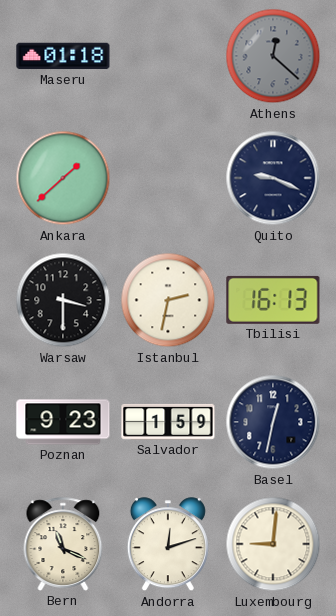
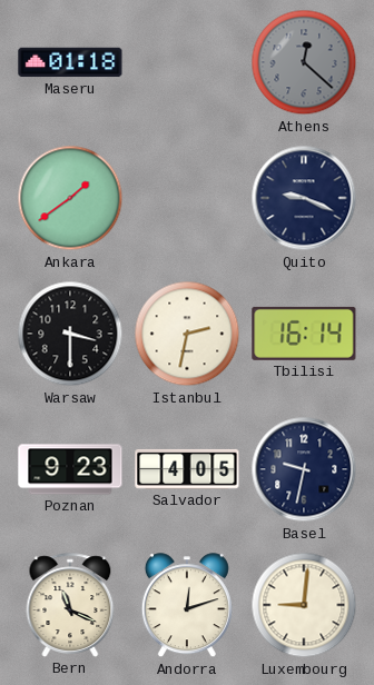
Ankara: 1:38 -> 1:39
Tbilisi: 16:13 -> 16:14
Salvador: 1:59 -> 4:05
Basel: 12:32 -> 9:32
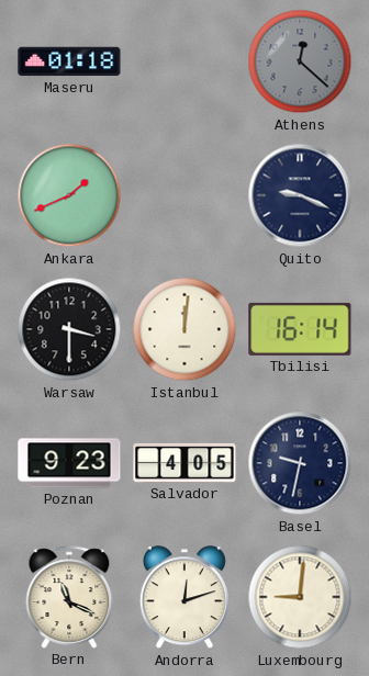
Ankara: 1:39 -> 1:41
Istanbul: 2:32 -> 12:01
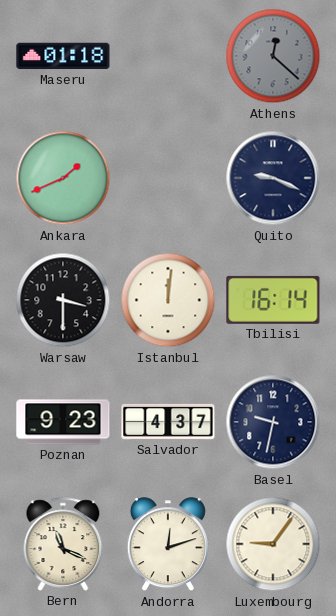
Salvador: 4:05 -> 4:37
Luxembourg: 9:01 -> 9:06
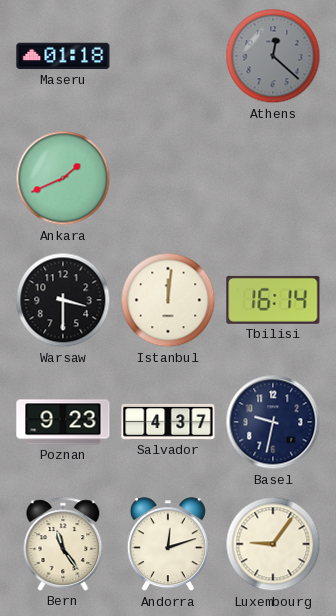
Quito: 9:19 -> none
Bern: 11:19 -> 11:24
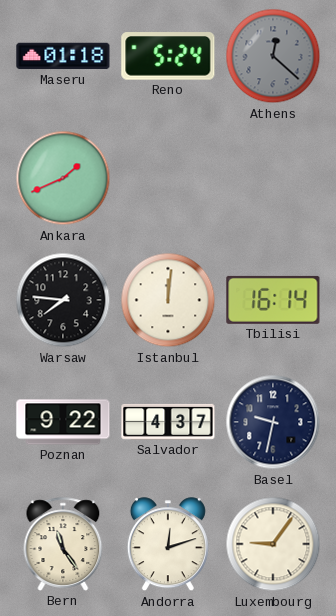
Reno: none -> 5:24
Warsaw: 3:30 -> 7:46
Poznan: 9:23 -> 9:22
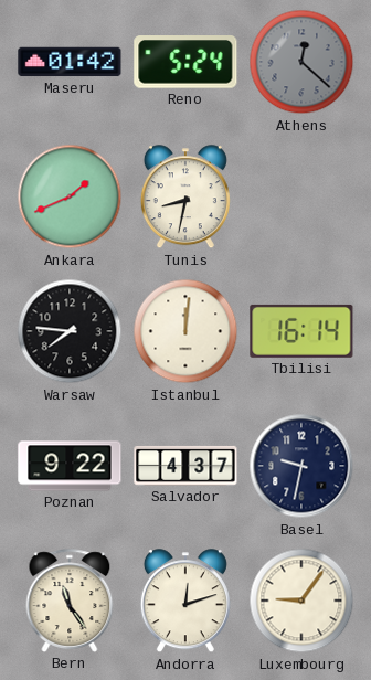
Maseru: 01:18 -> 01:42
Tunis: none -> 8:32
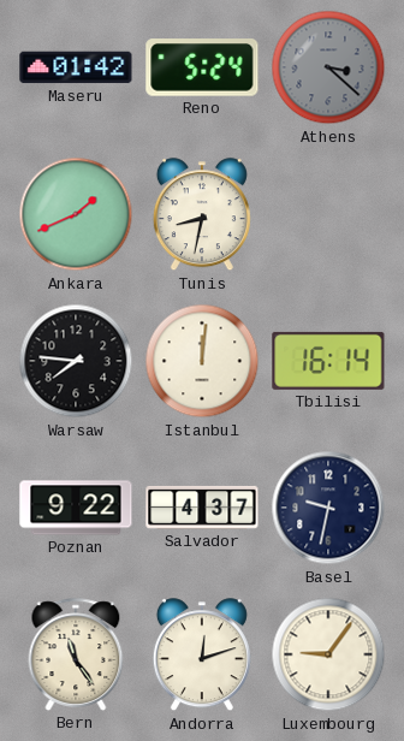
Athens: 12:22 -> 3:22
